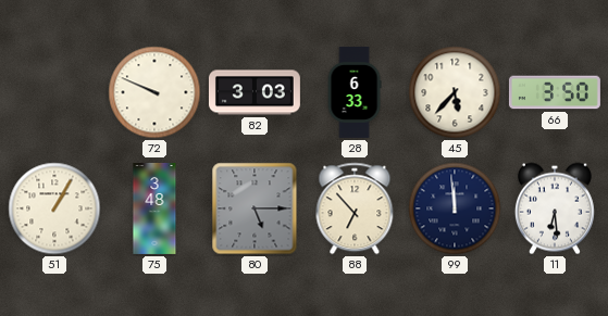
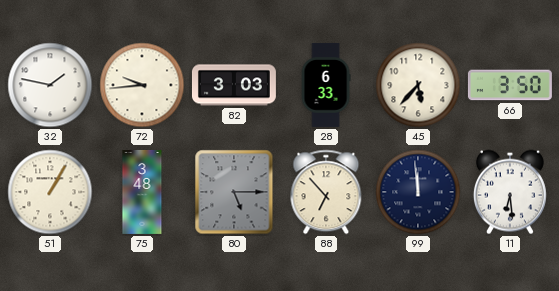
32: none -> 1:47
72: 9:49 -> 9:44
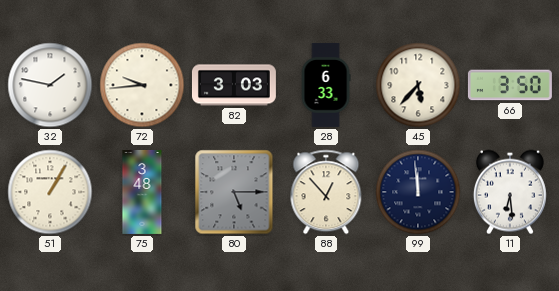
88: 6:53 -> 12:53
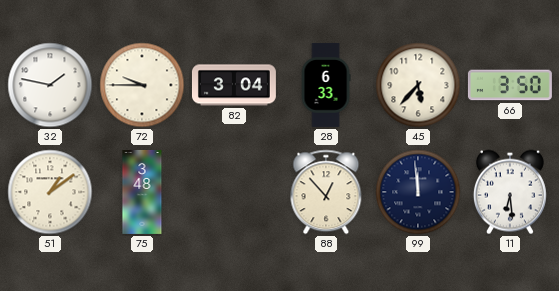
72: 9:44 -> 9:45
82: 3:03 -> 3:04
51: 1:05 -> 1:09
80: 5:15 -> none
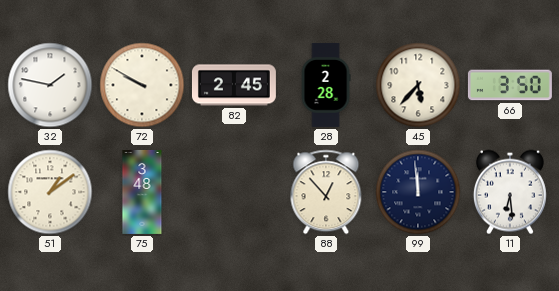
72: 9:45 -> 9:50
82: 3:04 -> 2:45
28: 6:33 -> 2:28
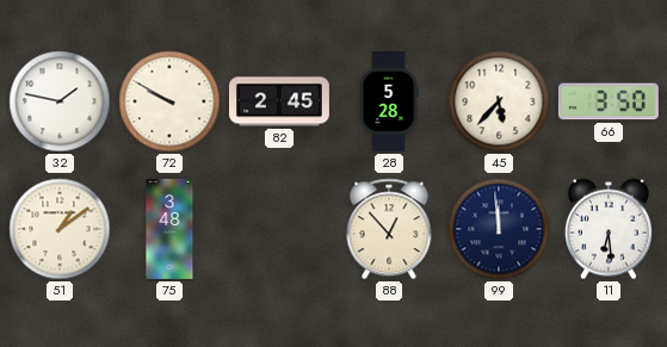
28: 2:28 -> 5:28
